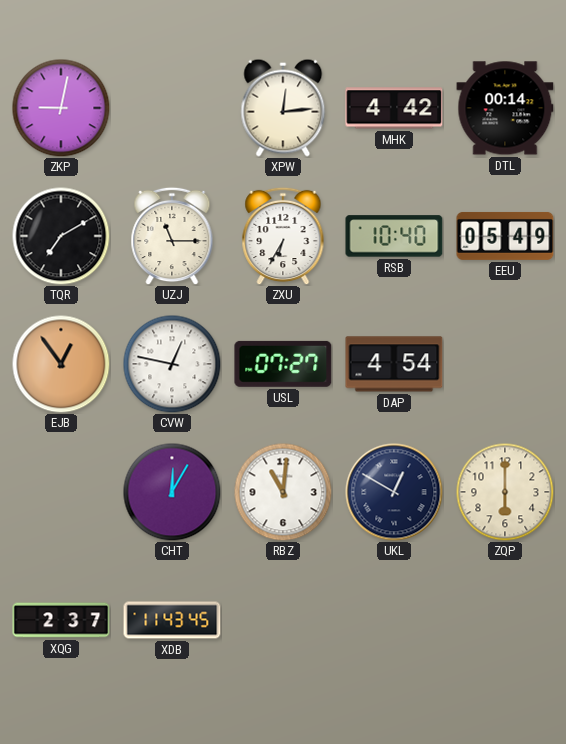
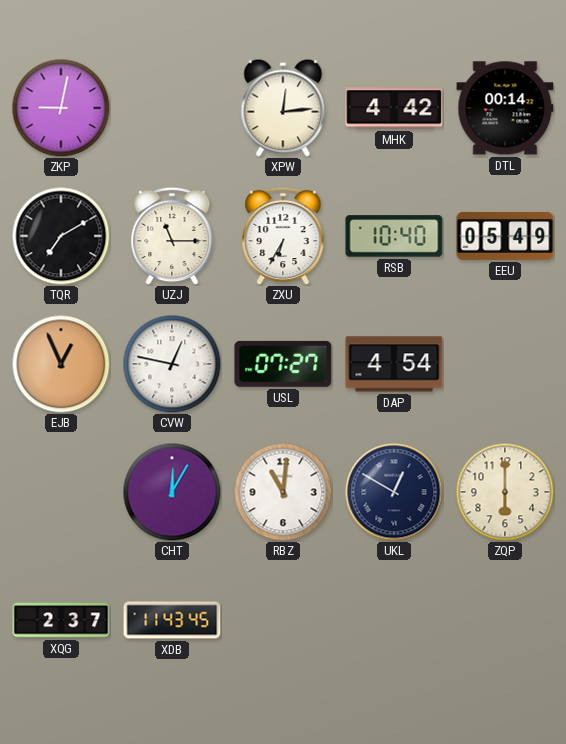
EJB: 12:54 -> 12:56
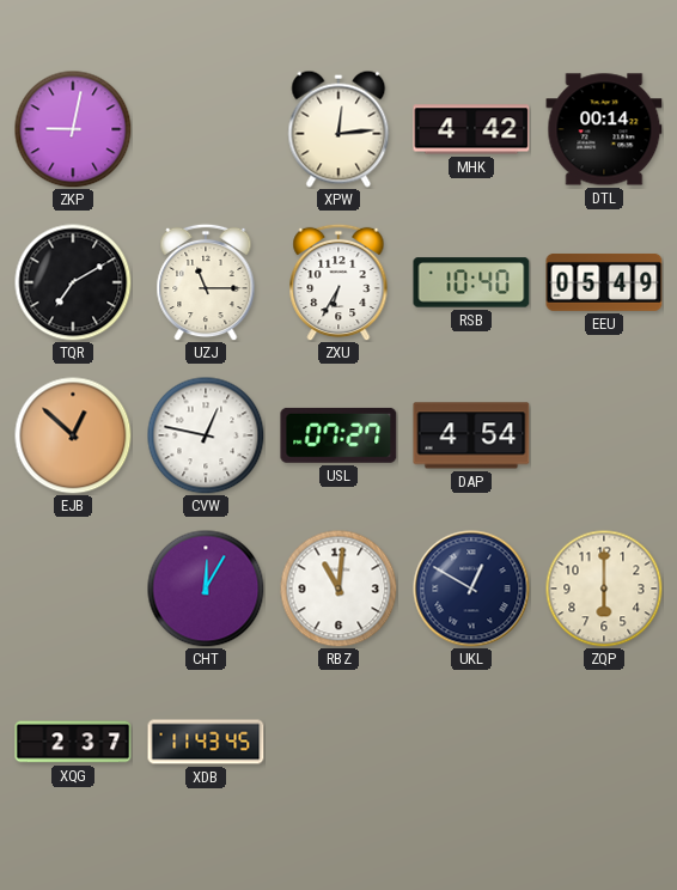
EJB: 12:56 -> 12:52
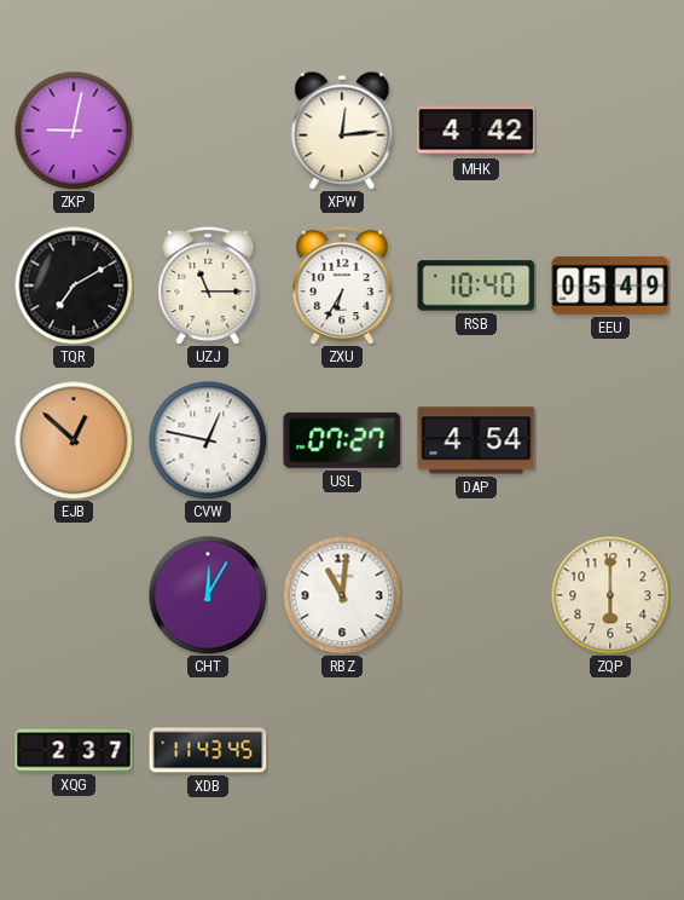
DTL: 00:14 -> none
UKL: 12:50 -> none
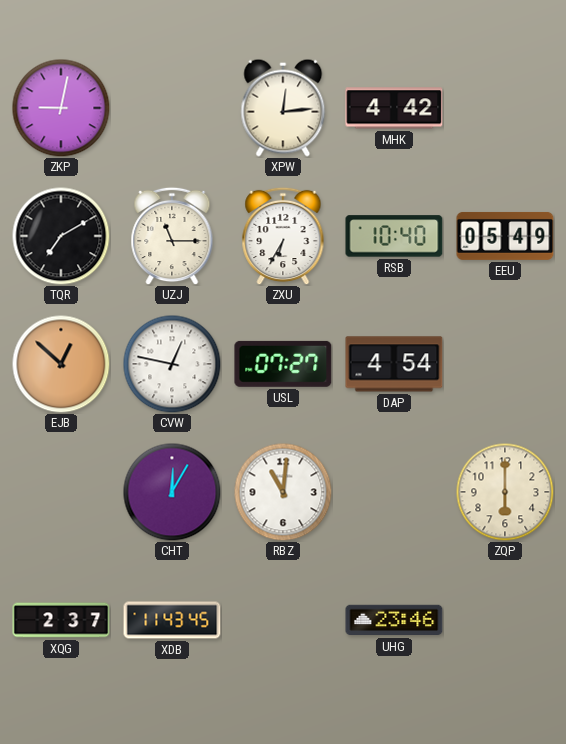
UHG: none -> 23:46
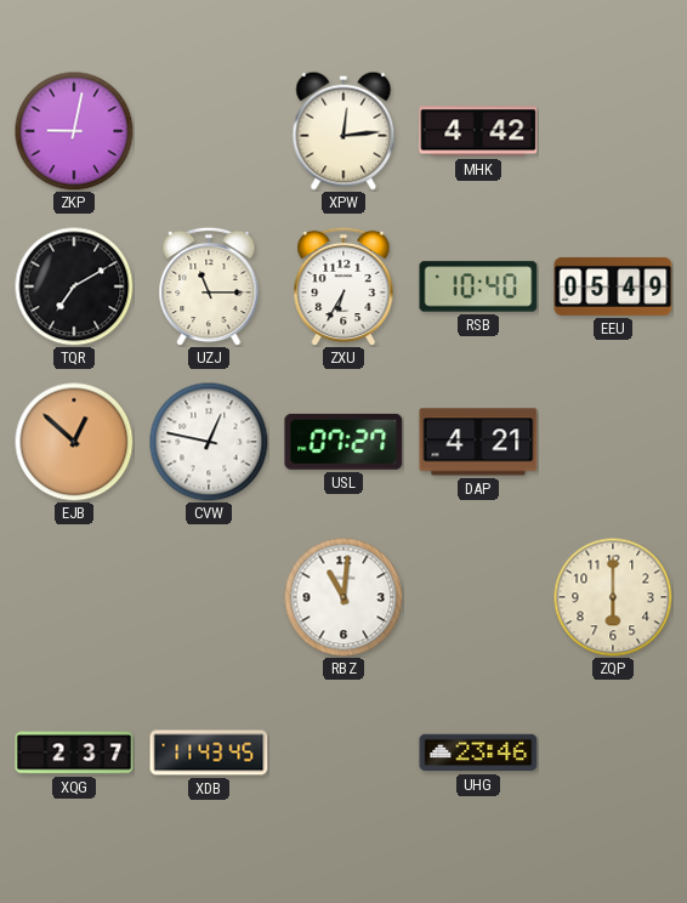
DAP: 4:54 -> 4:21
CHT: 12:05 -> none
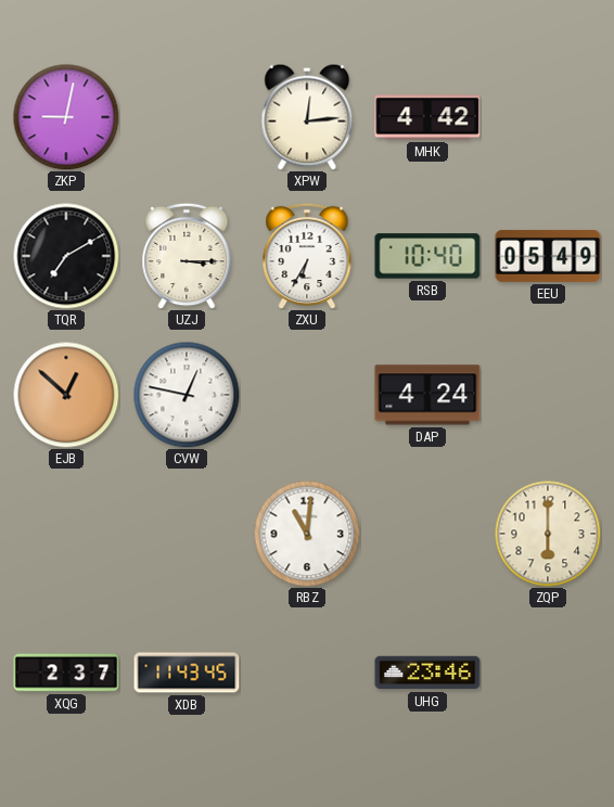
UZJ: 11:15 -> 3:15
USL: 07:27 -> none
DAP: 4:21 -> 4:24
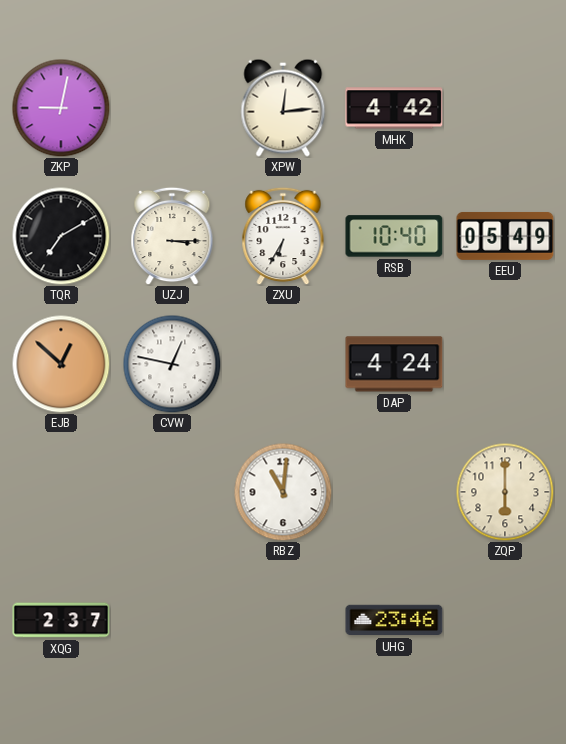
XDB: 11:43 -> none
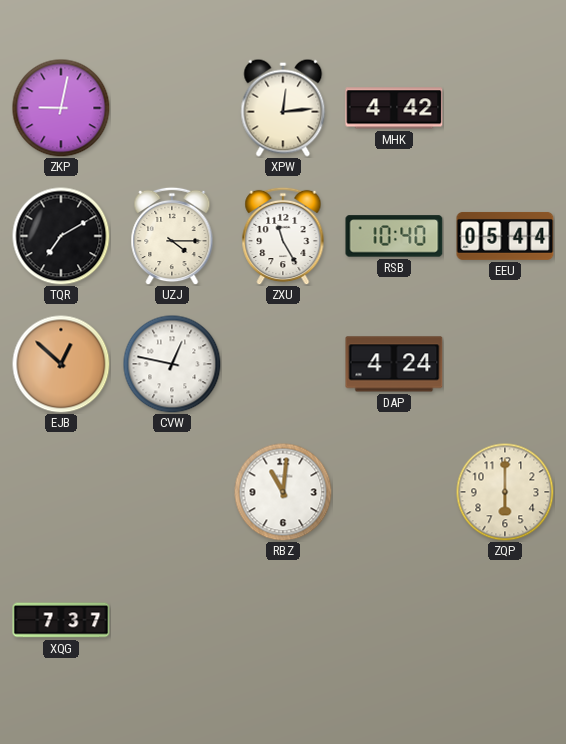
UZJ: 3:15 -> 4:15
ZXU: 6:35 -> 11:25
EEU: 05:49 -> 05:44
XQG: 2:37 -> 7:37
UHG: 23:46 -> none
